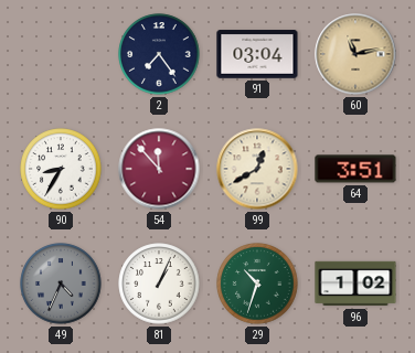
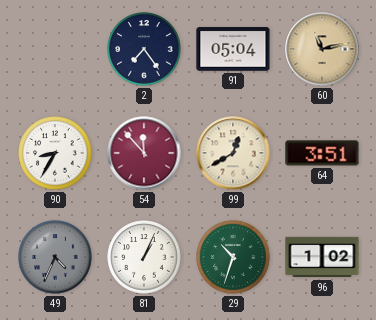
91: 03:04 -> 05:04
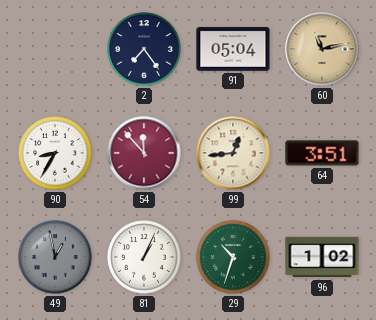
99: 12:40 -> 12:44
49: 4:34 -> 12:58
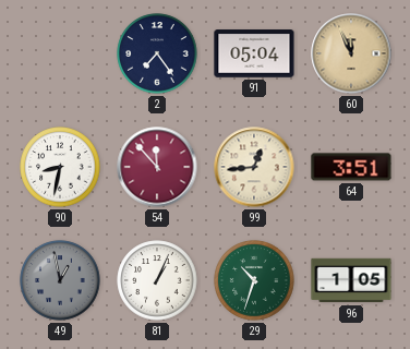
60: 11:13 -> 11:56
90: 8:35 -> 8:32
96: 1:02 -> 1:05
